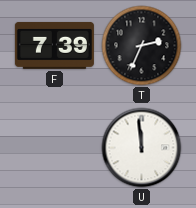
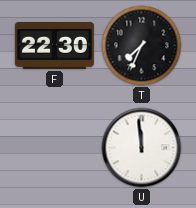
F: 7:39 -> 22:30
T: 2:34 -> 7:34
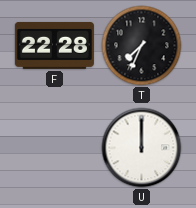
F: 22:30 -> 22:28
U: 11:59 -> 12:00
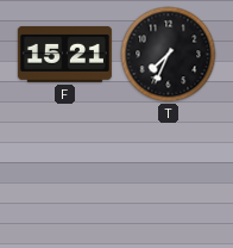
F: 22:28 -> 15:21
U: 12:00 -> none
